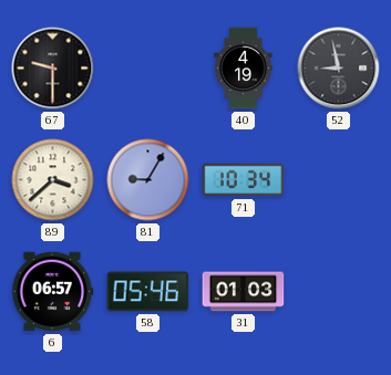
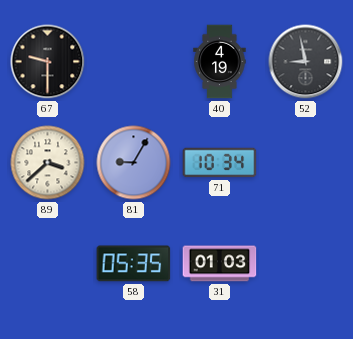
6: 06:57 -> none
58: 05:46 -> 05:35
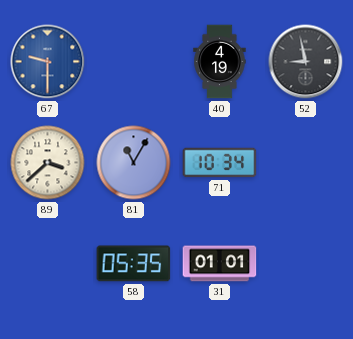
67 dial: black -> blue
81: 9:05 -> 11:05
31: 01:03 -> 01:01
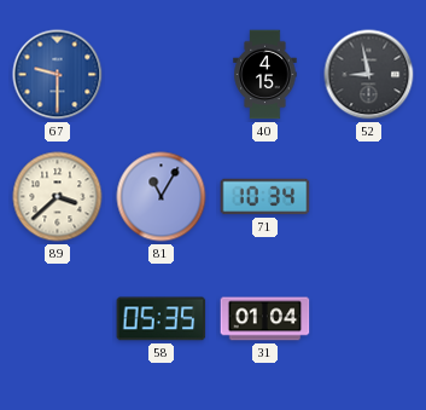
40: 4:19 -> 4:15
31: 01:01 -> 01:04
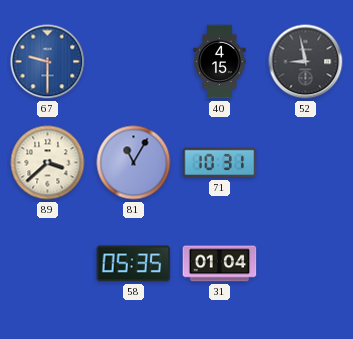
71: 10:34 -> 10:31
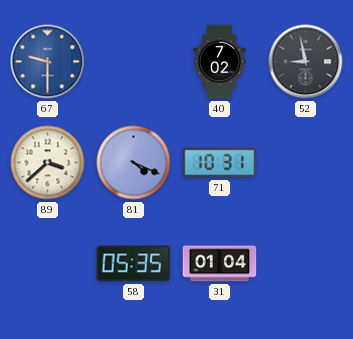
40: 4:15 -> 7:02
81: 11:05 -> 4:19
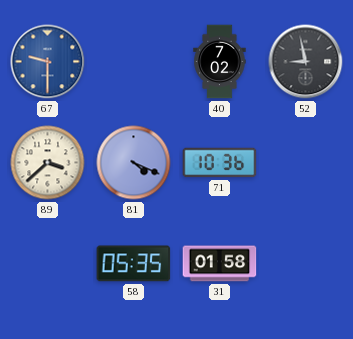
71: 10:31 -> 10:36
31: 01:04 -> 01:58
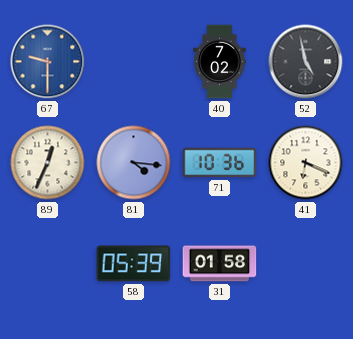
52: 8:58 -> 4:58
89: 3:38 -> 12:34
81: 4:19 -> 4:16
41: none -> 6:19
58: 05:35 -> 05:39
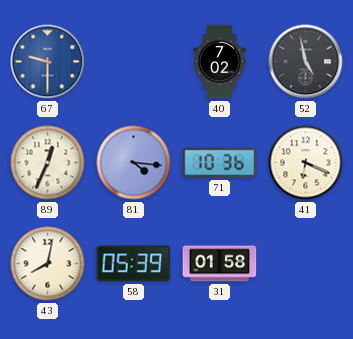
43: none -> 8:02
